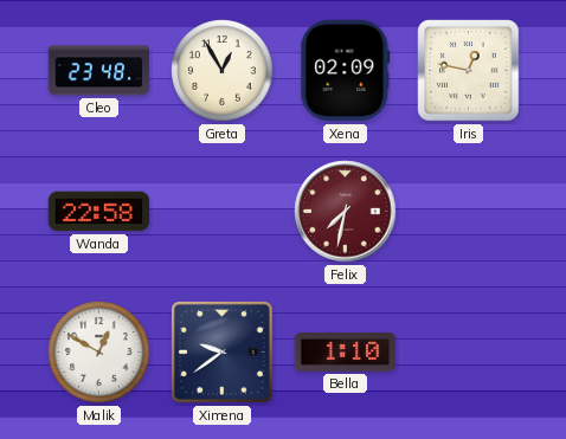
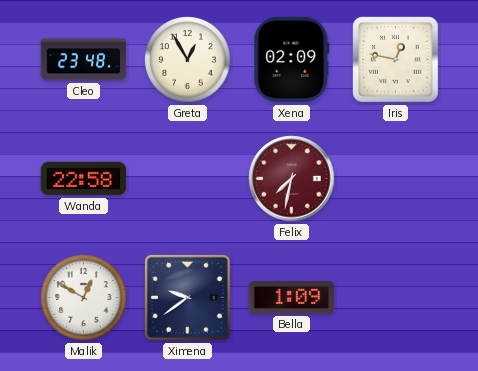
Bella: 1:10 -> 1:09
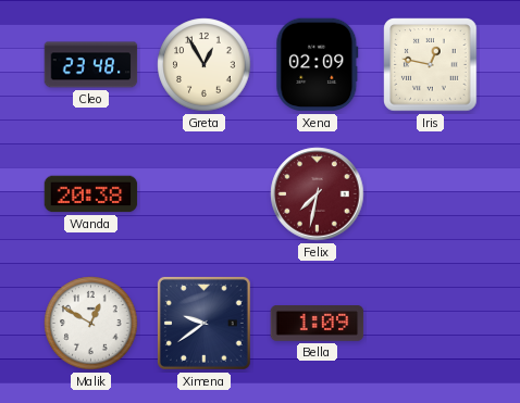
Wanda: 22:58 -> 20:38
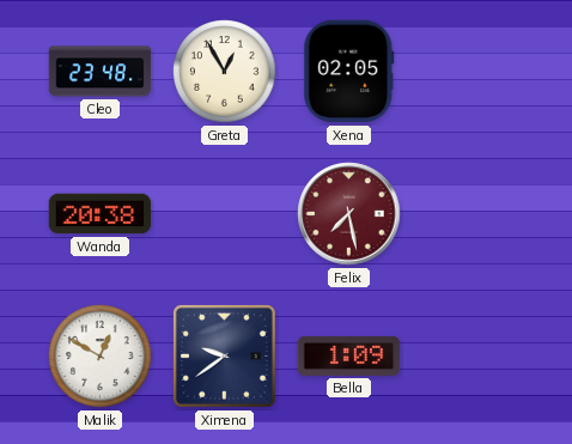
Xena: 02:09 -> 02:05
Iris: 12:47 -> none
Felix: 7:32 -> 7:28
